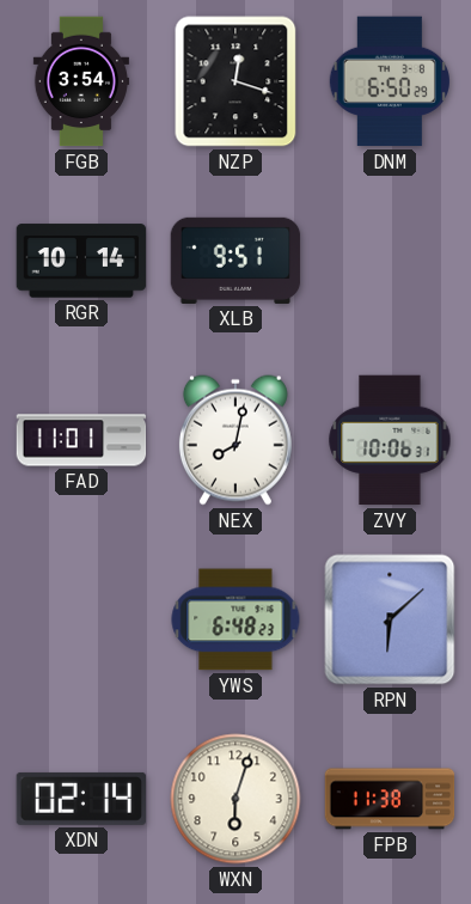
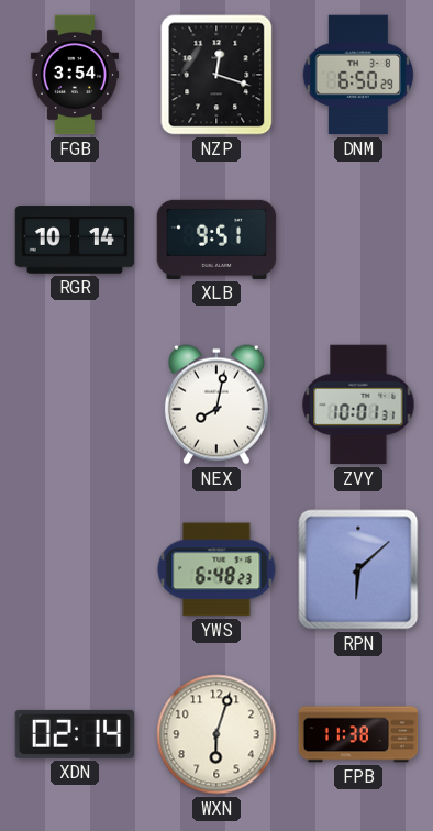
FAD: 11:01 -> none
ZVY: 10:06 -> 10:01
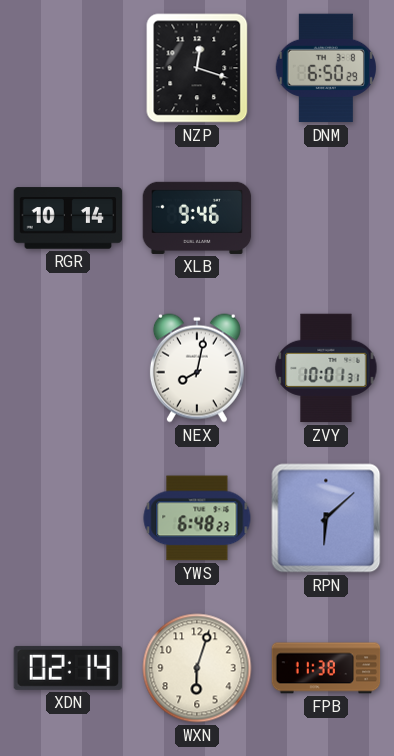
FGB: 3:54 -> none
XLB: 9:51 -> 9:46
